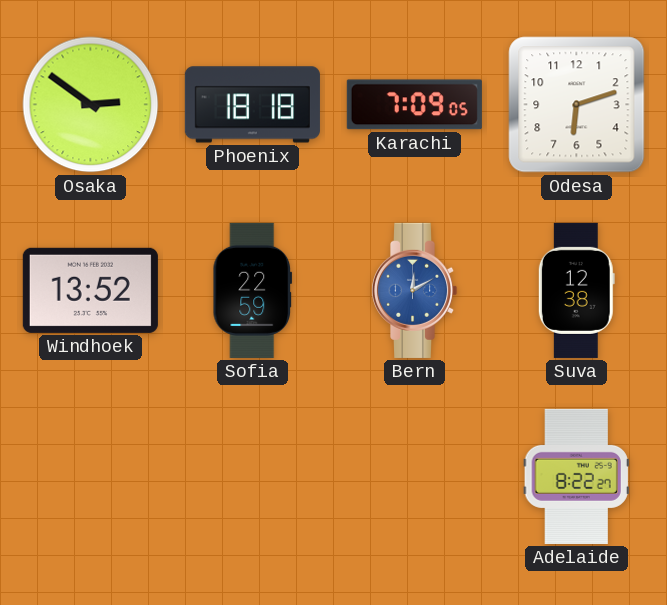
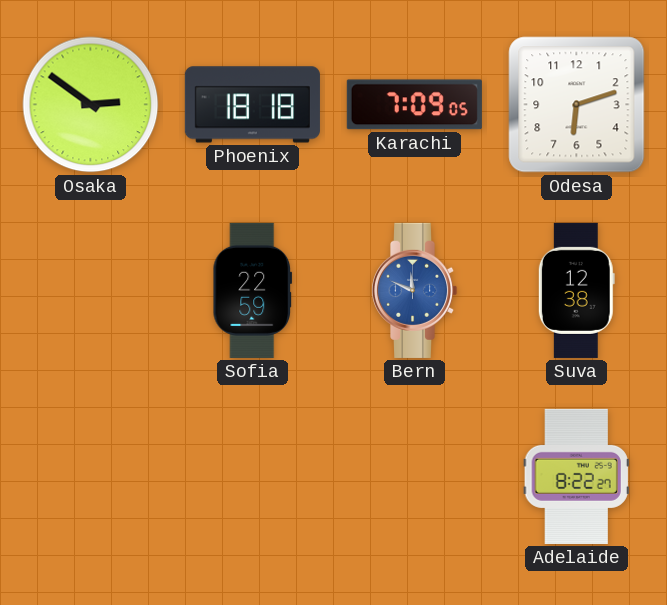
Windhoek: 13:52 -> none
Bern: 12:10 -> 11:49
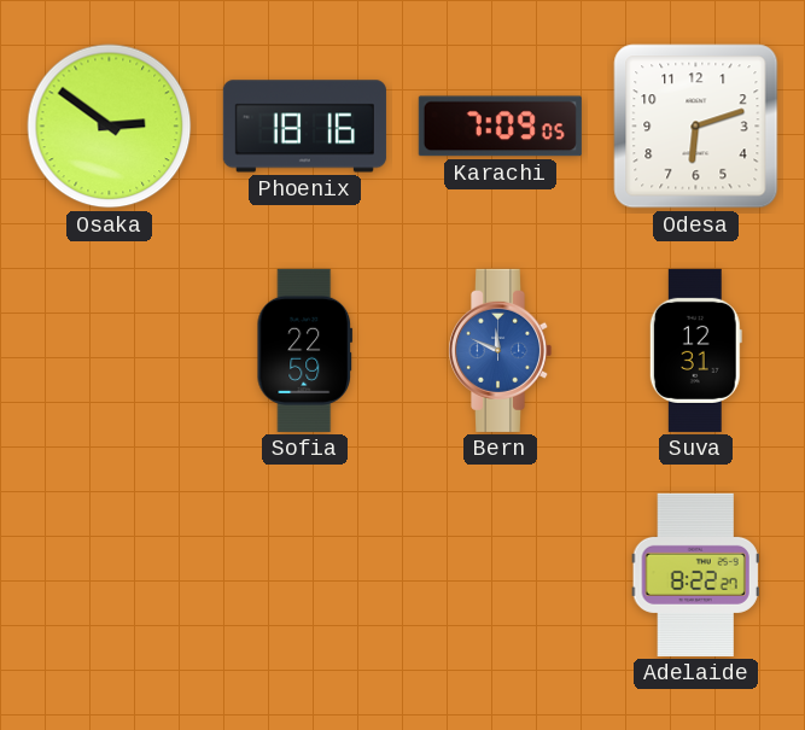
Phoenix: 18:18 -> 18:16
Suva: 12:38 -> 12:31
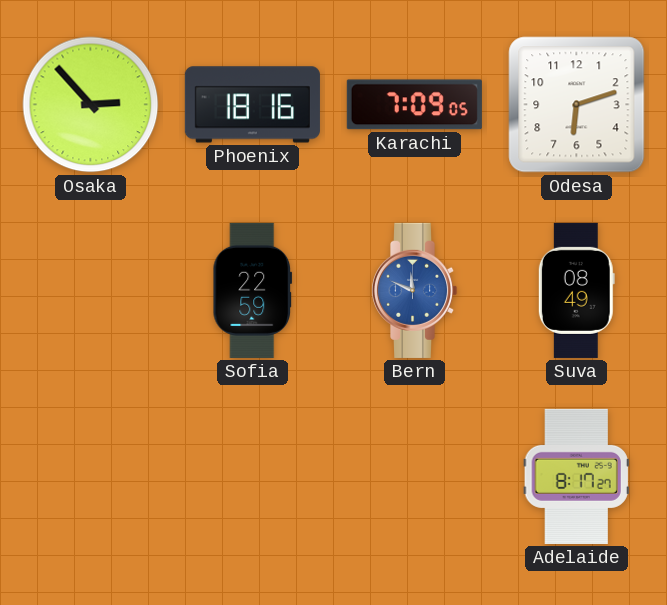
Osaka: 2:51 -> 2:53
Suva: 12:31 -> 08:49
Adelaide: 8:22 -> 8:17
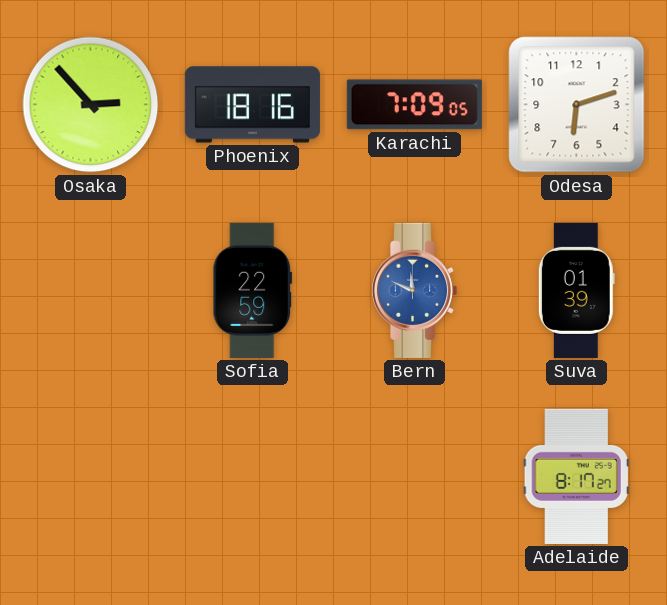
Suva: 08:49 -> 01:39
